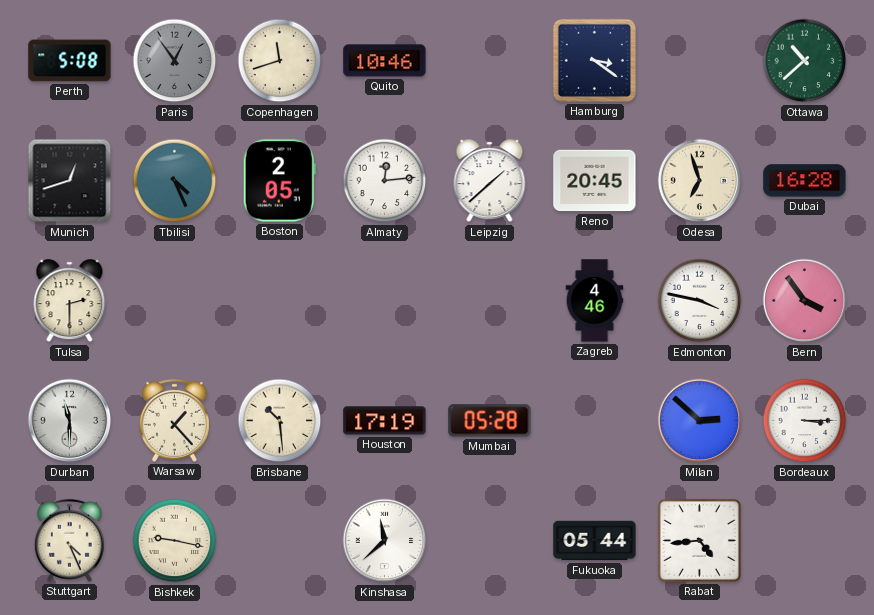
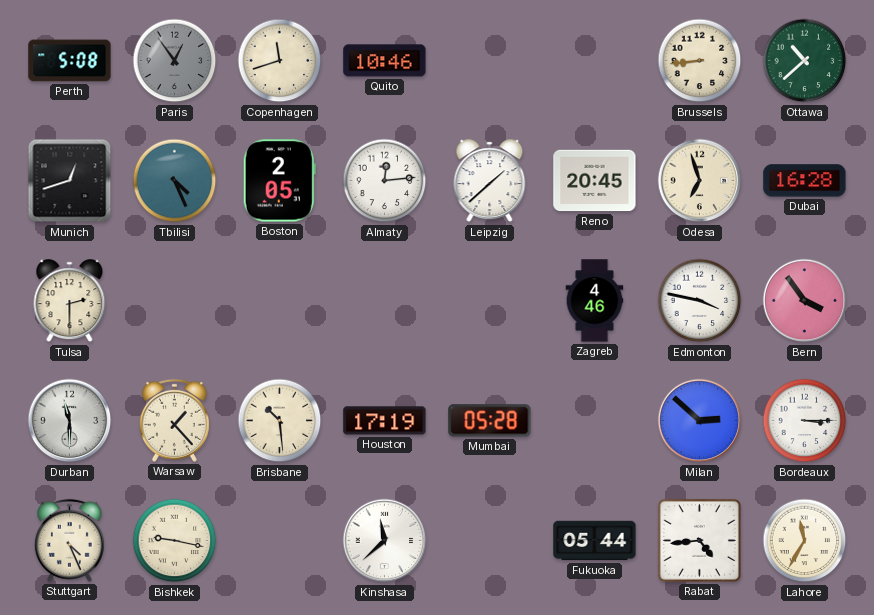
Hamburg: 3:21 -> none
Brussels: none -> 8:44
Lahore: none -> 11:35
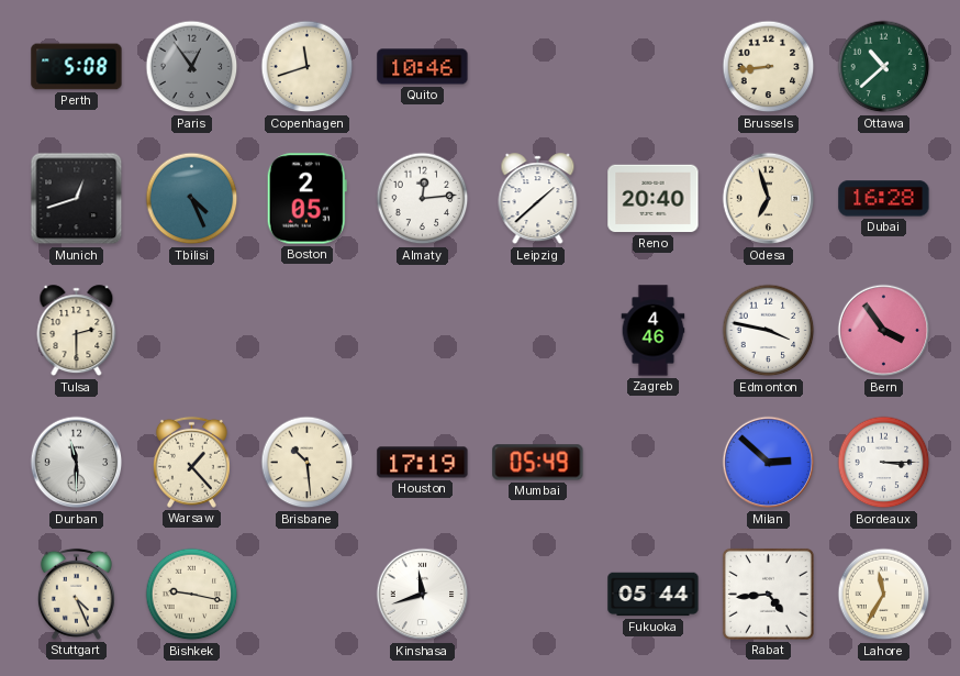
Reno: 20:45 -> 20:40
Mumbai: 05:28 -> 05:49
Kinshasa: 11:38 -> 11:42
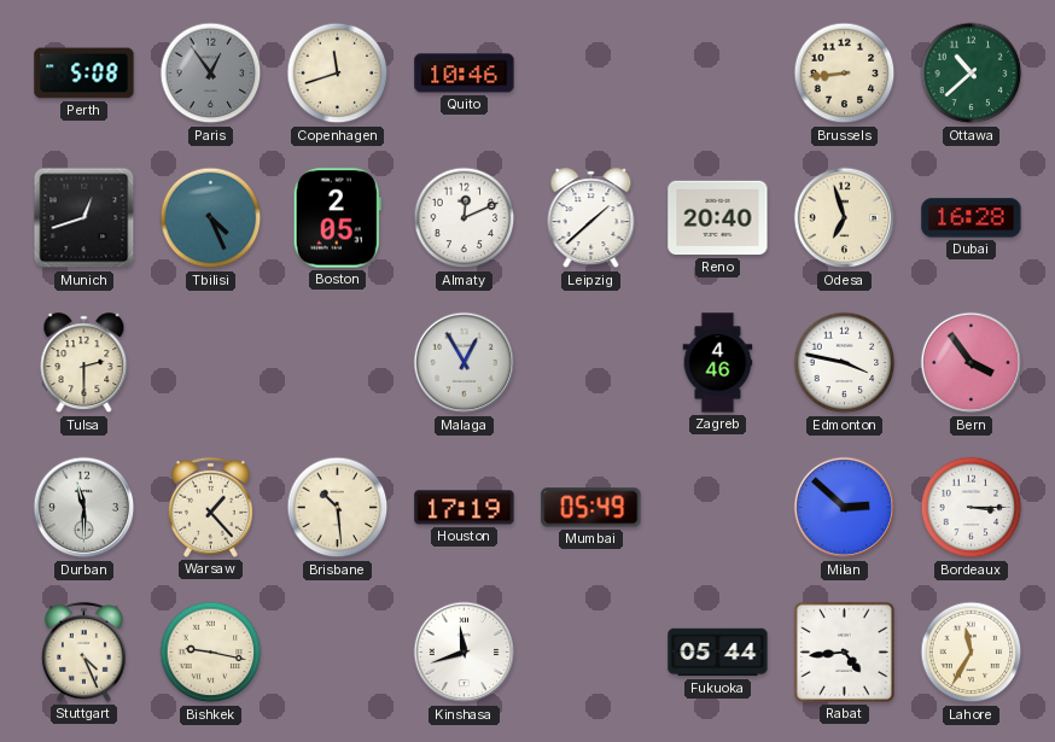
Almaty: 12:14 -> 12:11
Malaga: none -> 12:55
